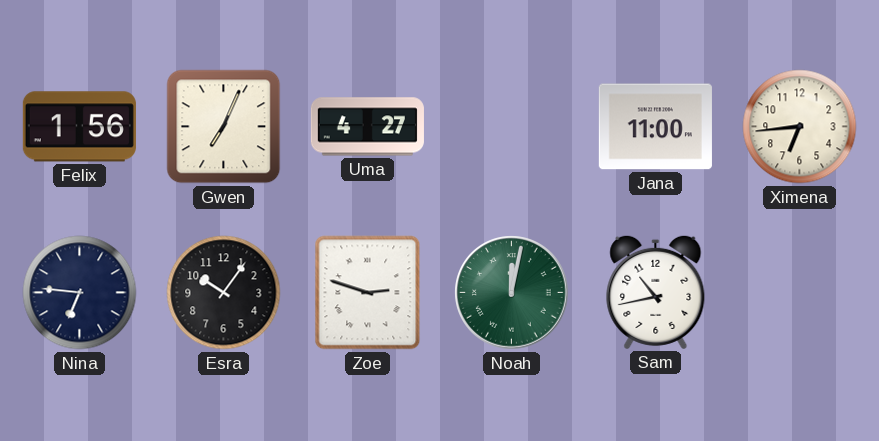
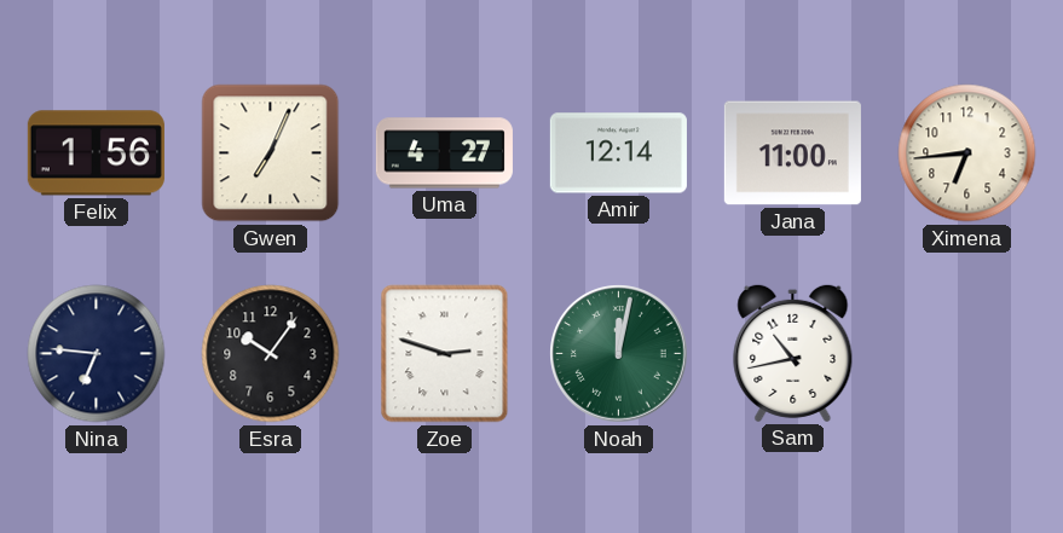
Amir: none -> 12:14
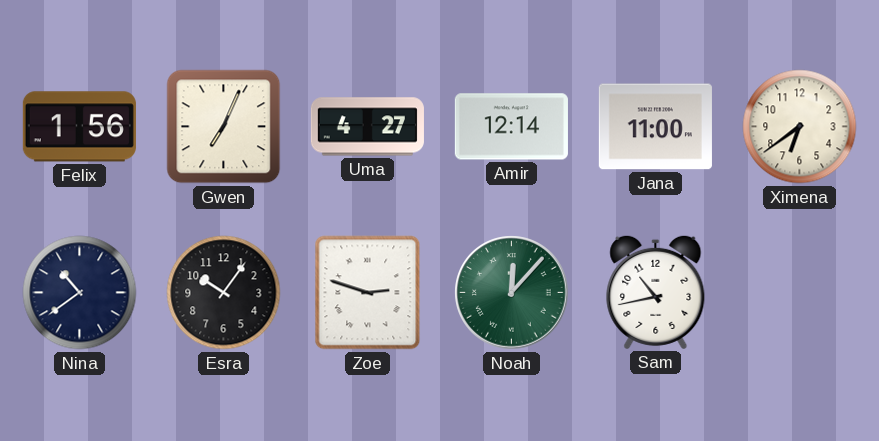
Ximena: 6:44 -> 6:39
Nina: 6:46 -> 10:39
Noah: 12:02 -> 12:07
